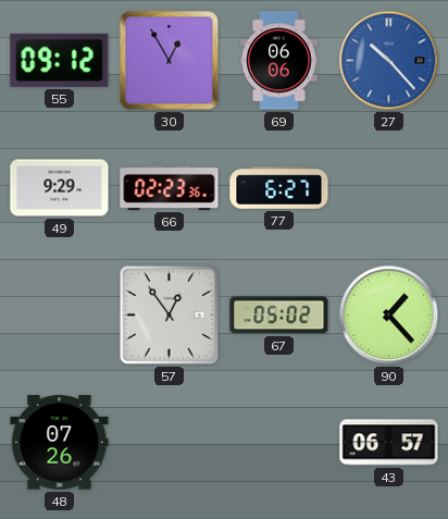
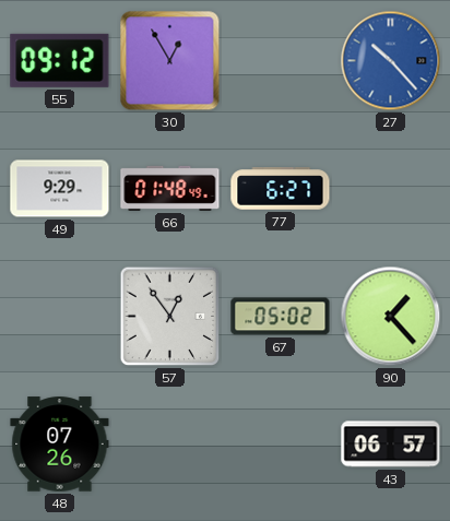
69: 06:06 -> none
66: 02:23 -> 01:48
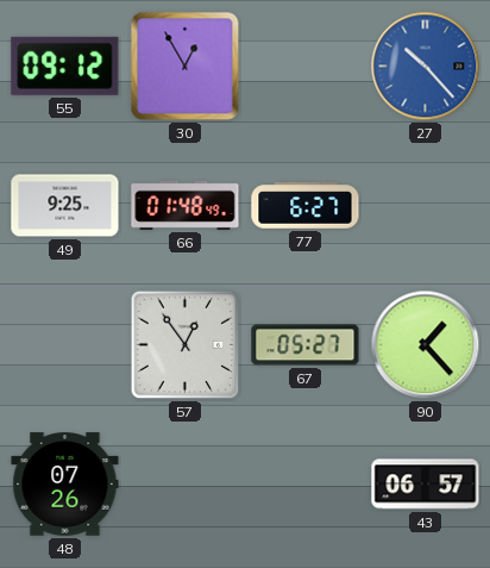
49: 9:29 -> 9:25
67: 05:02 -> 05:27
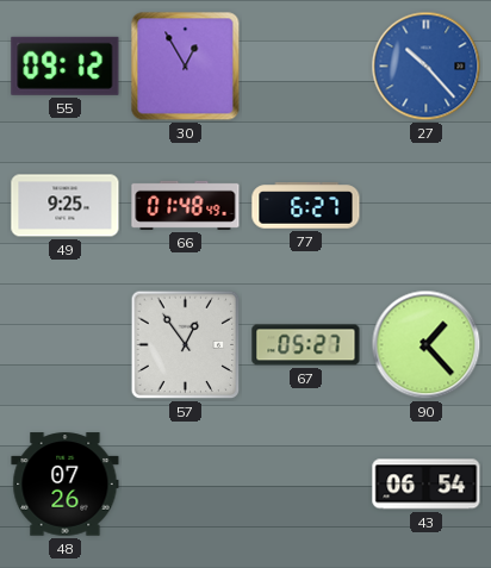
43: 06:57 -> 06:54
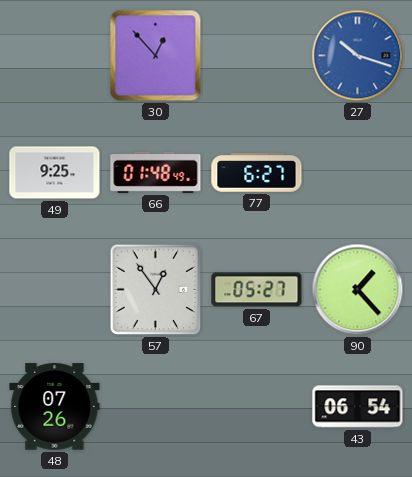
55: 09:12 -> none
30: 12:55 -> 12:53
27: 10:23 -> 10:18
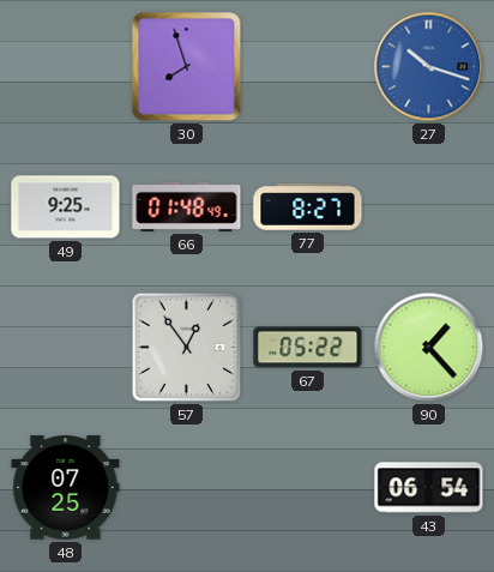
30: 12:53 -> 7:57
77: 6:27 -> 8:27
67: 05:27 -> 05:22
48: 07:26 -> 07:25
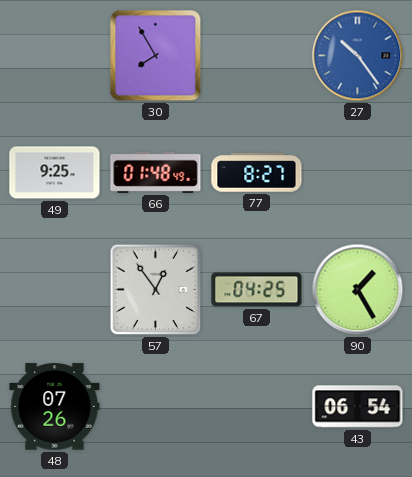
30: 7:57 -> 7:55
27: 10:18 -> 10:24
67: 05:22 -> 04:25
90: 1:23 -> 1:25
48: 07:25 -> 07:26
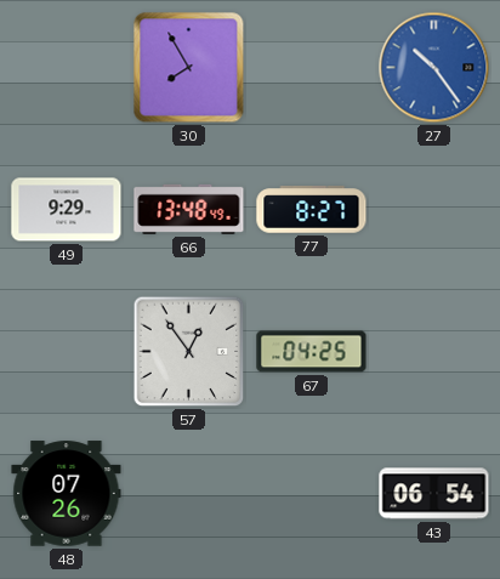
49: 9:25 -> 9:29
66: 01:48 -> 13:48
90: 1:25 -> none
